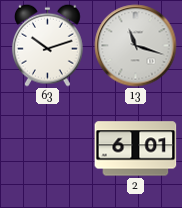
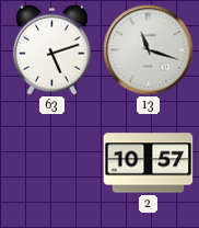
63: 10:12 -> 5:12
2: 6:01 -> 10:57
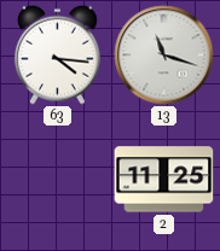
63: 5:12 -> 4:16
2: 10:57 -> 11:25
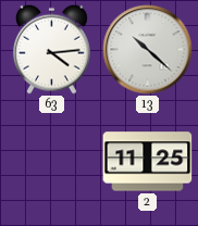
63: 4:16 -> 4:14
13: 11:18 -> 10:22
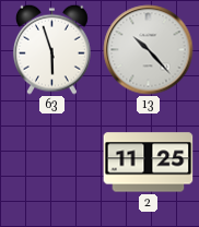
63: 4:14 -> 5:57
13: 10:22 -> 10:23
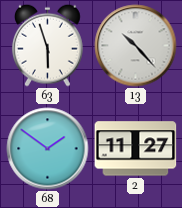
68: none -> 1:51
2: 11:25 -> 11:27
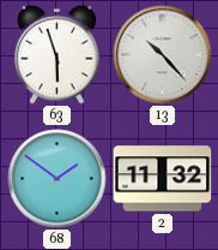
2: 11:27 -> 11:32
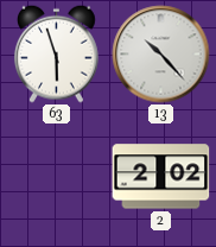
68: 1:51 -> none
2: 11:32 -> 2:02
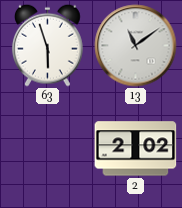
13: 10:23 -> 11:09
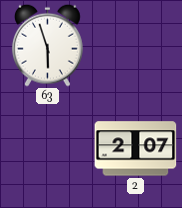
13: 11:09 -> none
2: 2:02 -> 2:07
